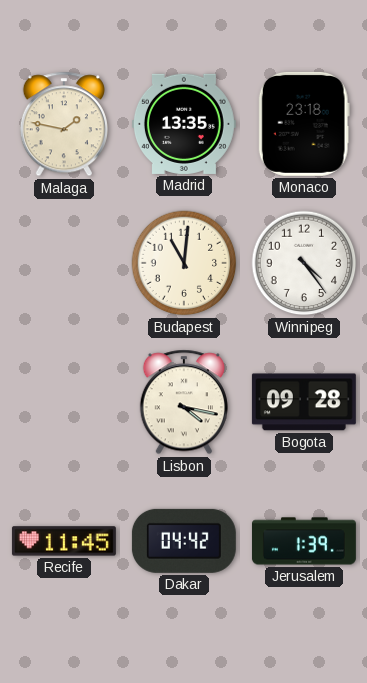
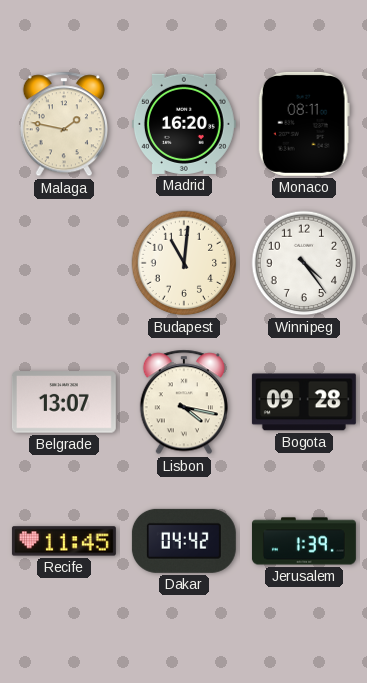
Madrid: 13:35 -> 16:20
Monaco: 23:18 -> 08:11
Belgrade: none -> 13:07
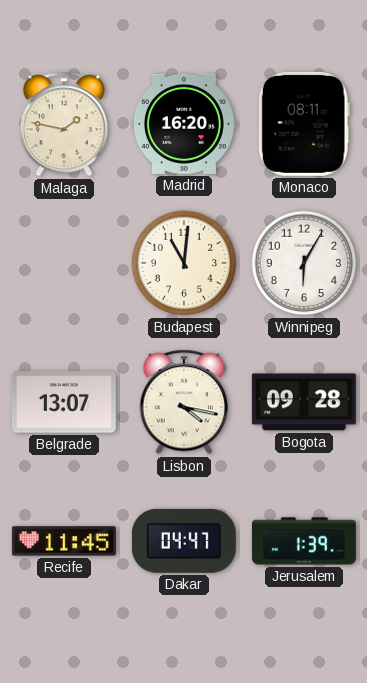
Winnipeg: 4:24 -> 6:05
Dakar: 04:42 -> 04:47
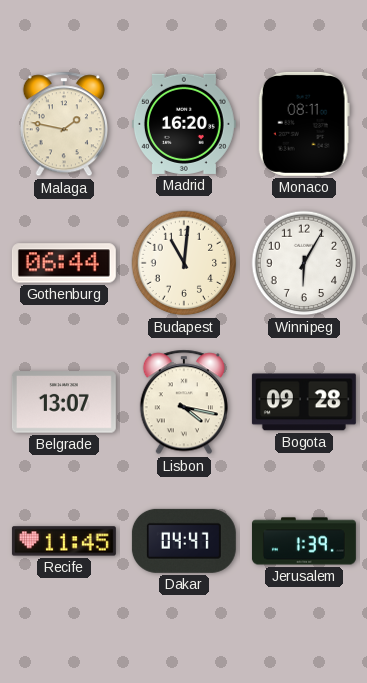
Gothenburg: none -> 06:44
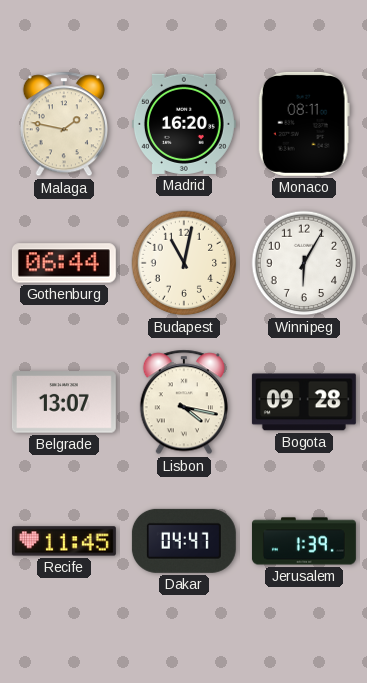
Budapest: 11:01 -> 11:02
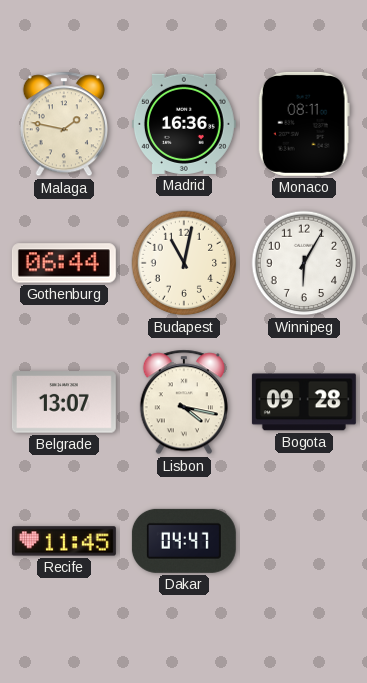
Madrid: 16:20 -> 16:36
Jerusalem: 1:39 -> none
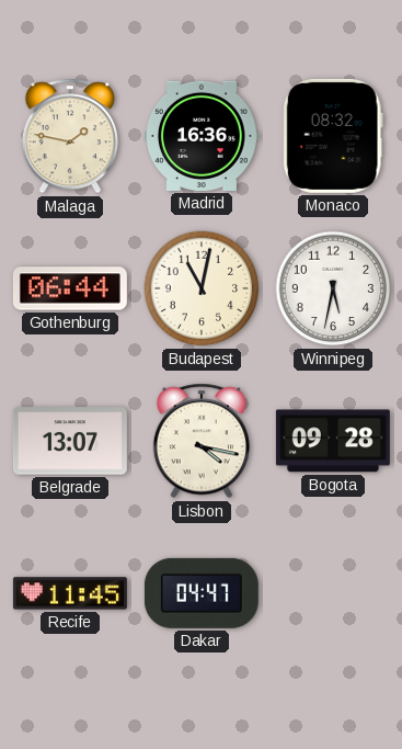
Monaco: 08:11 -> 08:32
Winnipeg: 6:05 -> 5:32
